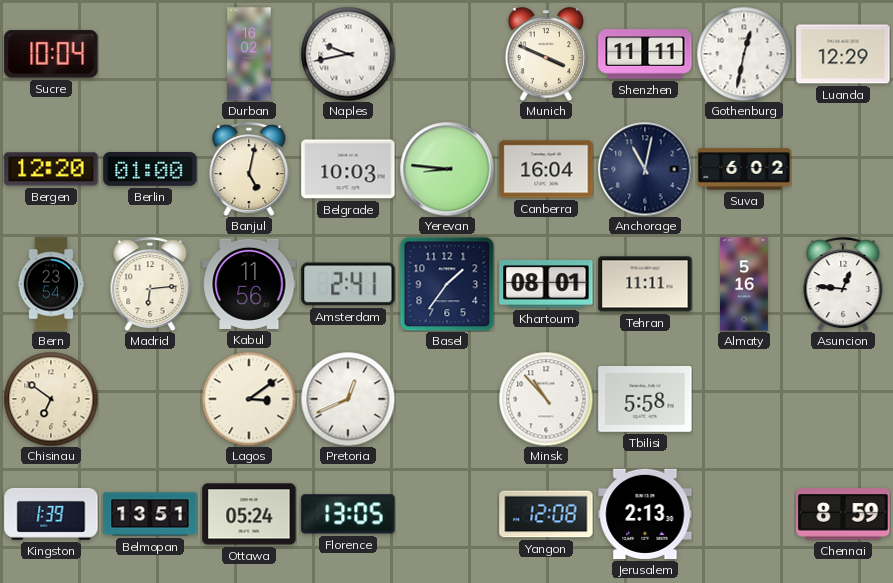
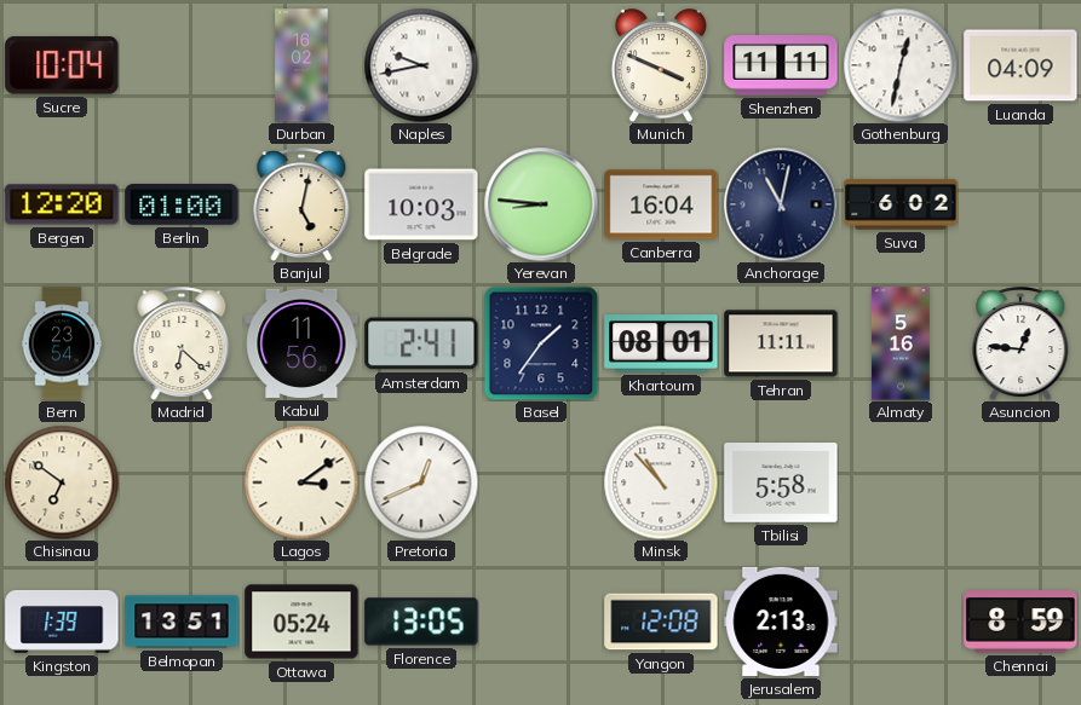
Luanda: 12:29 -> 04:09
Madrid: 6:14 -> 6:22
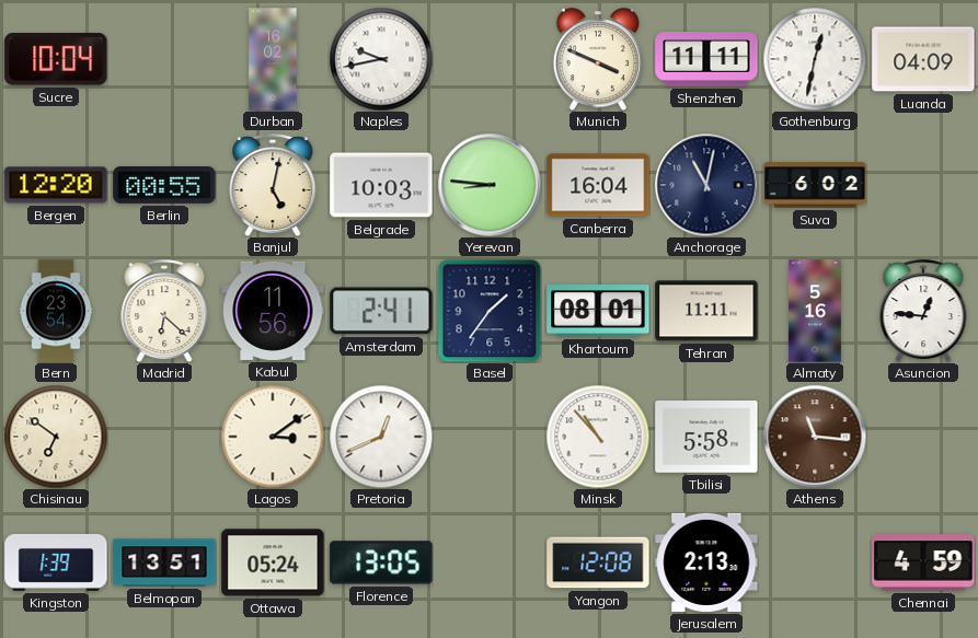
Berlin: 01:00 -> 00:55
Athens: none -> 11:16
Chennai: 8:59 -> 4:59
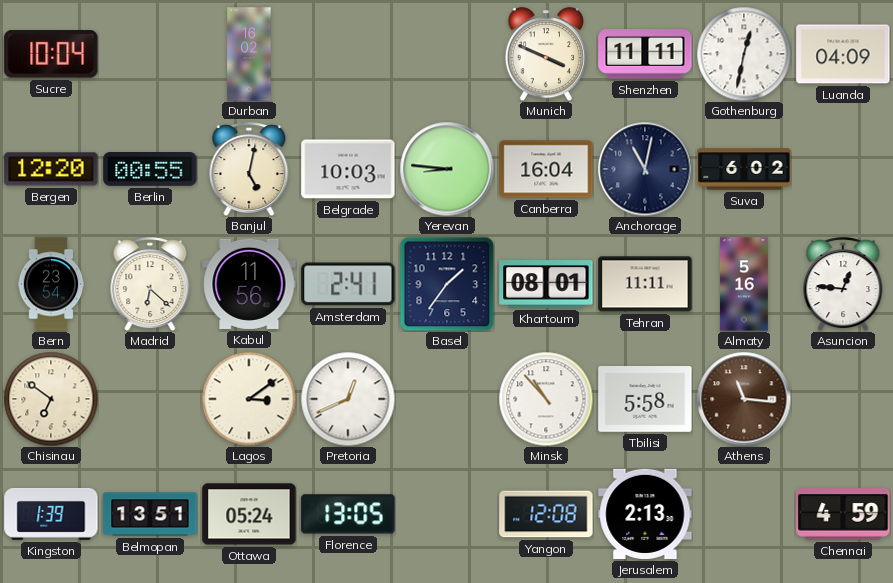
Naples: 9:43 -> none
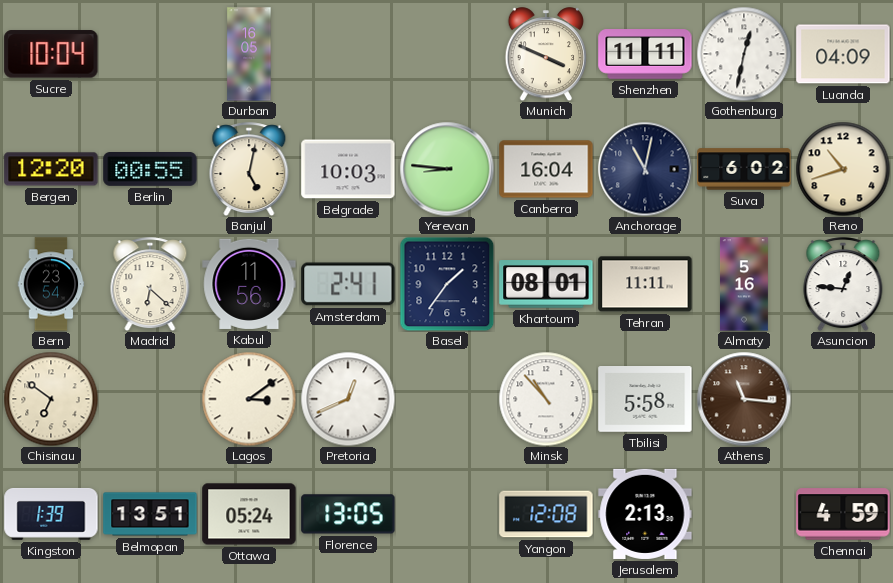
Durban: 16:02 -> 16:05
Reno: none -> 10:42
